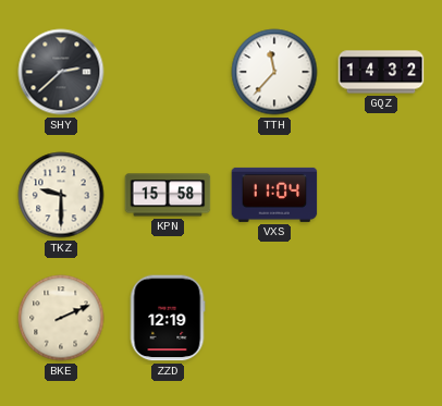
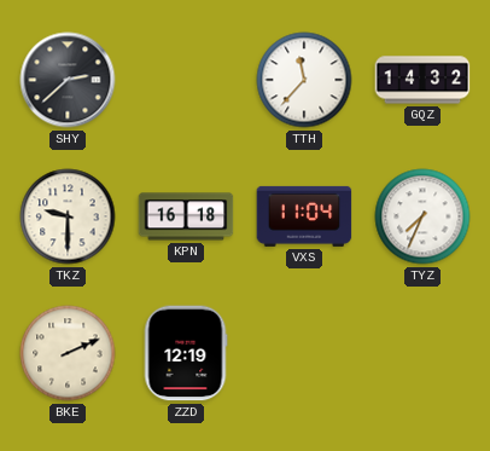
KPN: 15:58 -> 16:18
TYZ: none -> 7:34
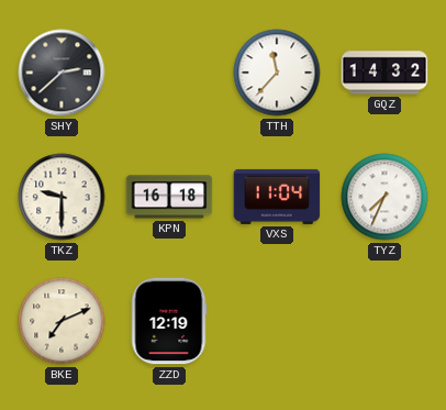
BKE: 2:11 -> 7:11
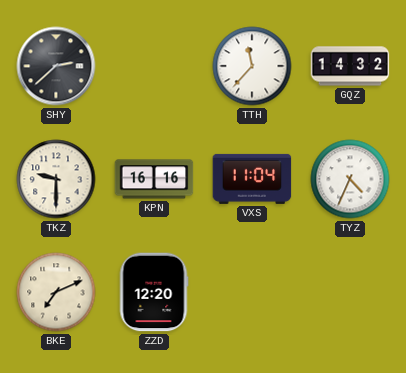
KPN: 16:18 -> 16:16
TYZ: 7:34 -> 4:34
ZZD: 12:19 -> 12:20
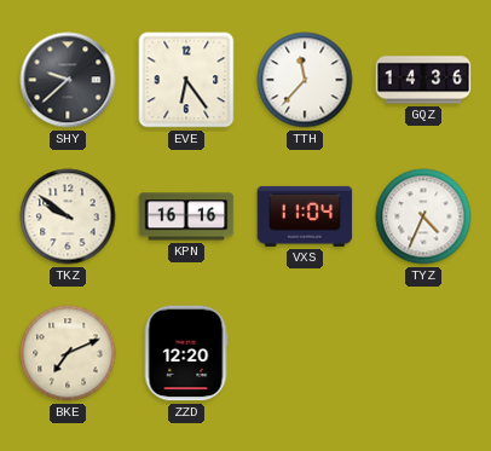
SHY: 2:38 -> 9:38
EVE: none -> 6:24
GQZ: 14:32 -> 14:36
TKZ: 9:30 -> 9:51
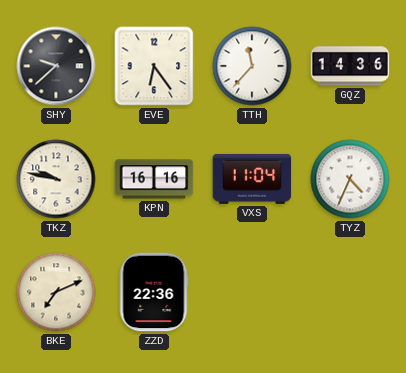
TKZ: 9:51 -> 9:47
ZZD: 12:20 -> 22:36
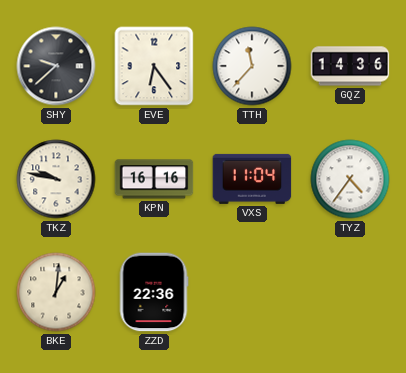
TYZ: 4:34 -> 4:36
BKE: 7:11 -> 1:01
